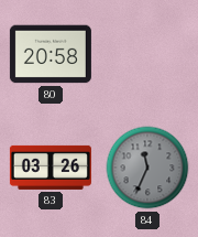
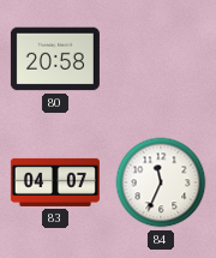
83: 03:26 -> 04:07
84 dial: grey -> white
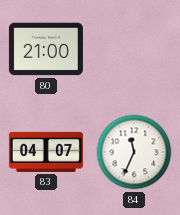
80: 20:58 -> 21:00
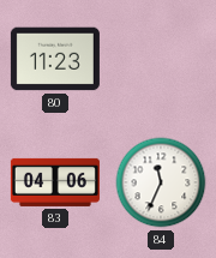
80: 21:00 -> 11:23
83: 04:07 -> 04:06
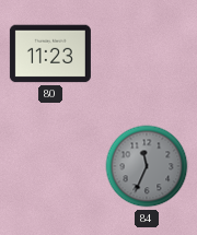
83: 04:06 -> none
84 dial: white -> grey
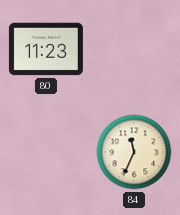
84 dial: grey -> cream
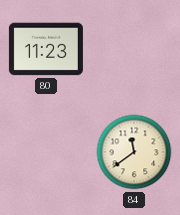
84: 11:34 -> 11:39
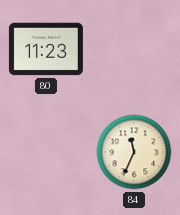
84: 11:39 -> 11:34
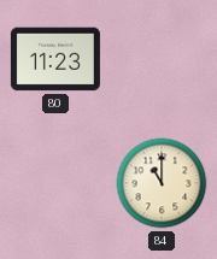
84: 11:34 -> 11:00
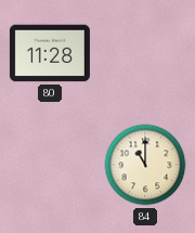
80: 11:23 -> 11:28
